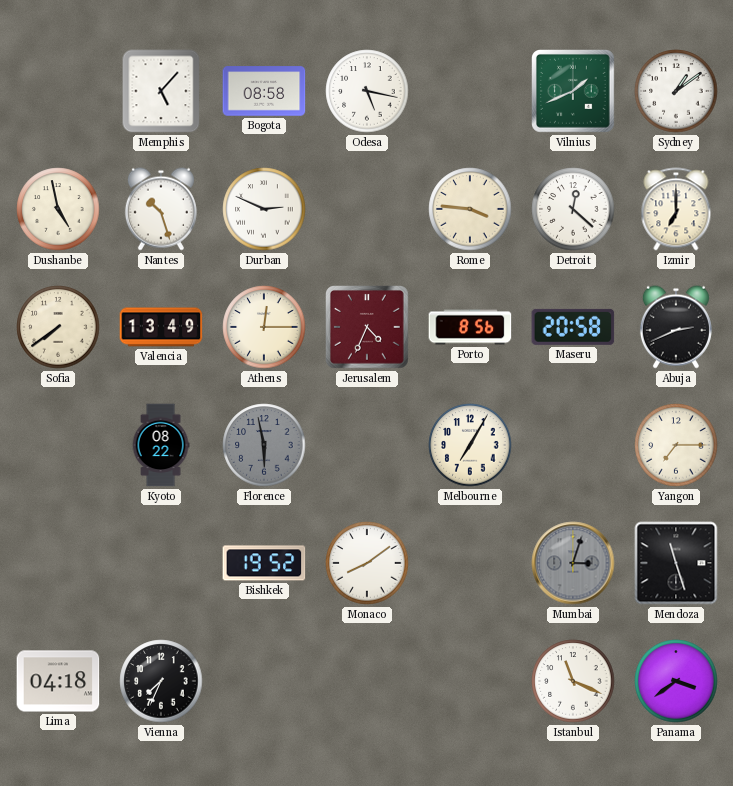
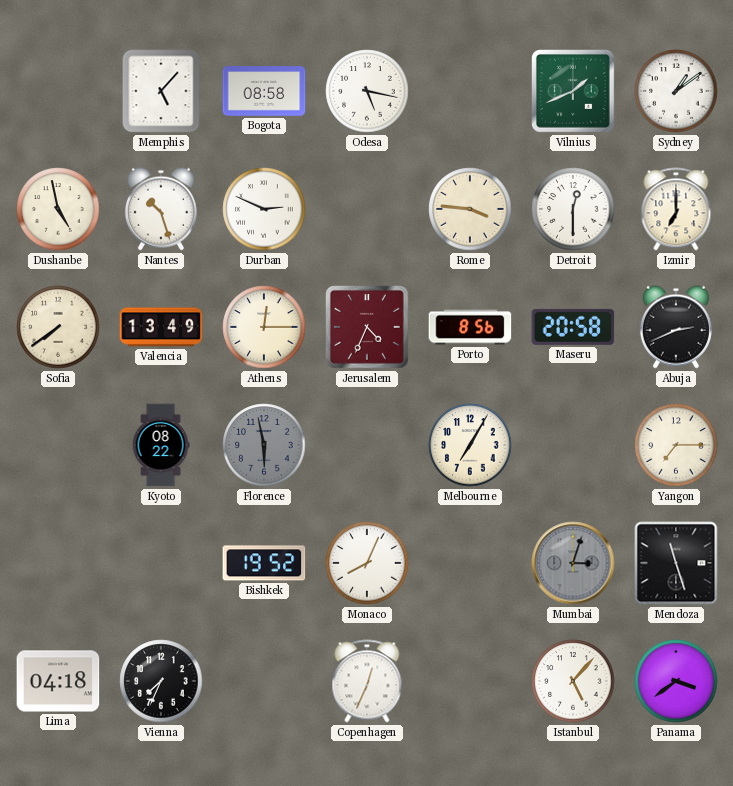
Detroit: 12:22 -> 12:30
Monaco: 8:09 -> 8:04
Copenhagen: none -> 12:34
Istanbul: 11:19 -> 5:07
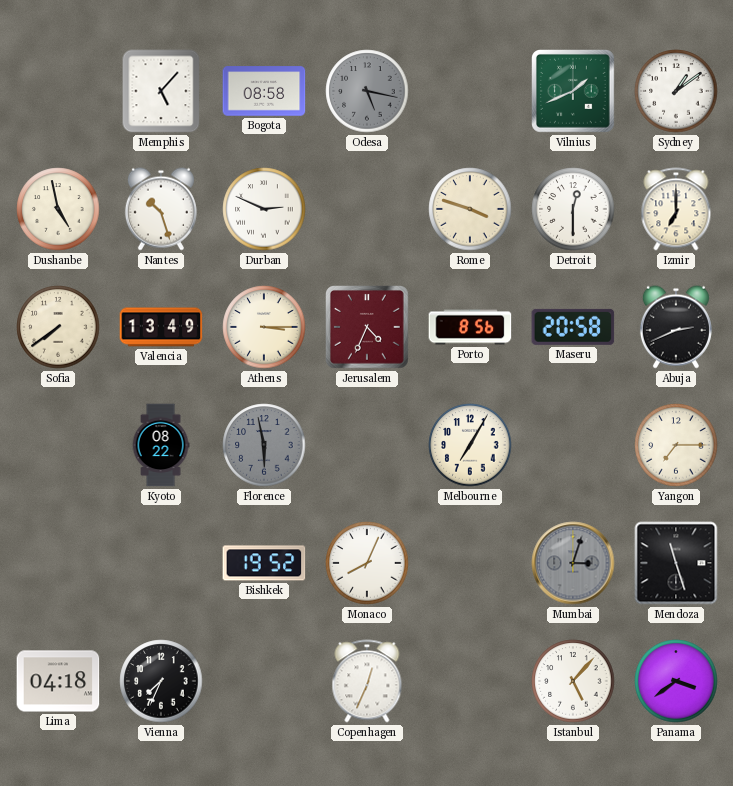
Odesa dial: white -> grey
Rome: 3:46 -> 3:48
Athens: 12:15 -> 3:15
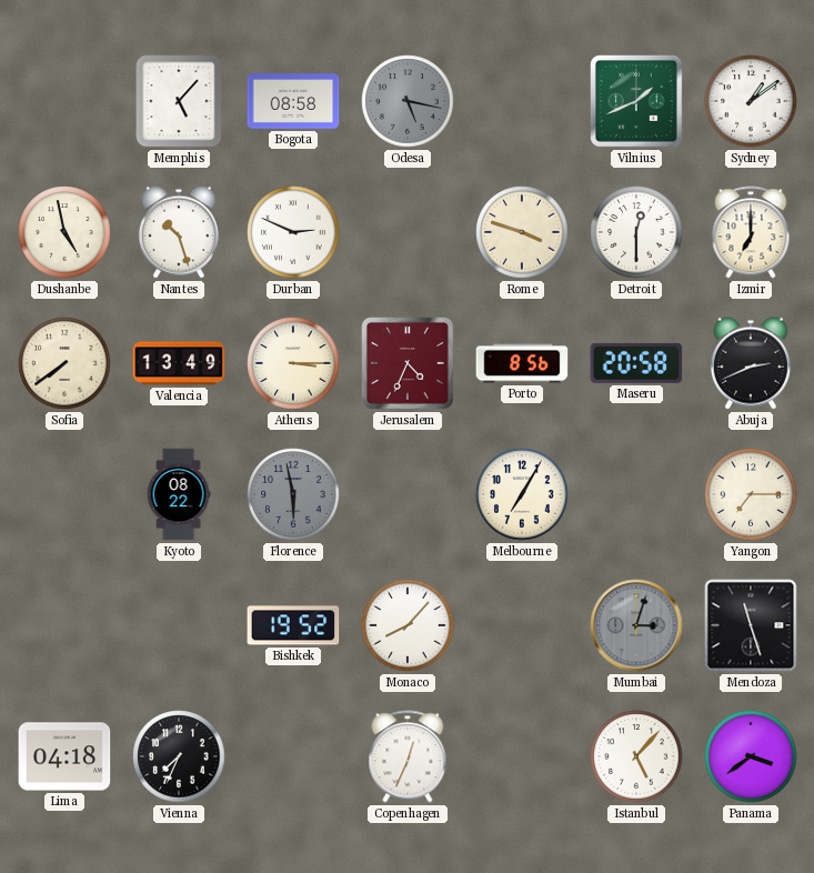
Monaco: 8:04 -> 8:07
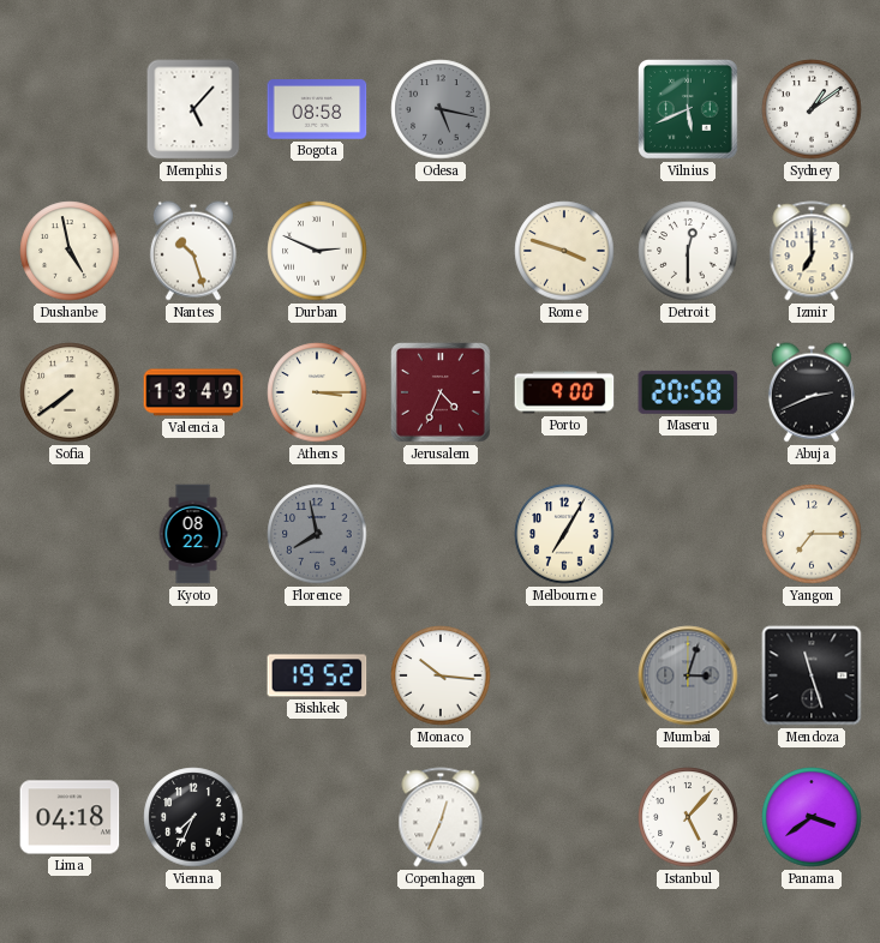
Vilnius: 1:41 -> 5:41
Porto: 8:56 -> 9:00
Florence: 5:58 -> 7:58
Monaco: 8:07 -> 10:16
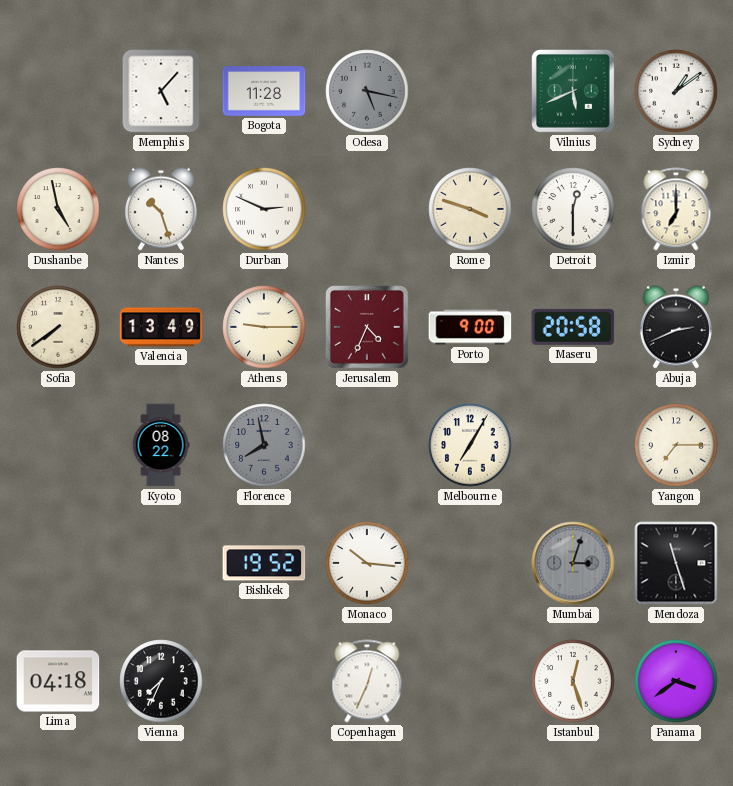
Bogota: 08:58 -> 11:28
Athens: 3:15 -> 9:15
Istanbul: 5:07 -> 12:27
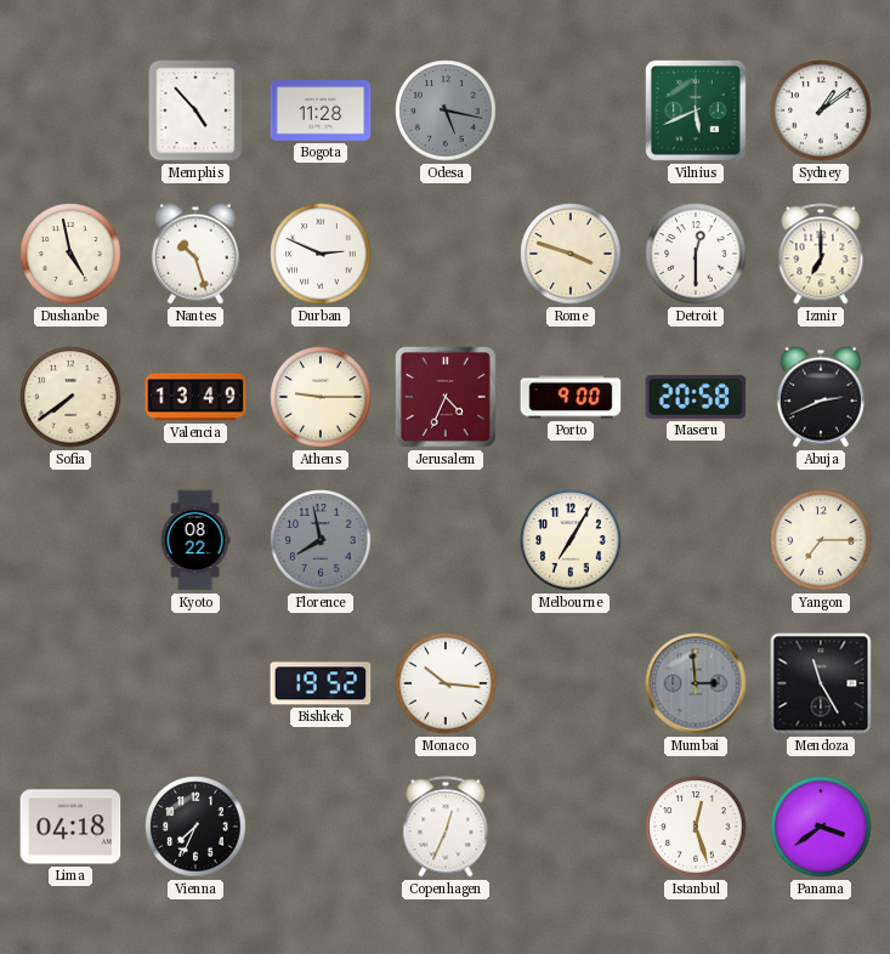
Memphis: 5:07 -> 4:53
Mumbai: 3:03 -> 2:59
Mendoza: 11:27 -> 11:25
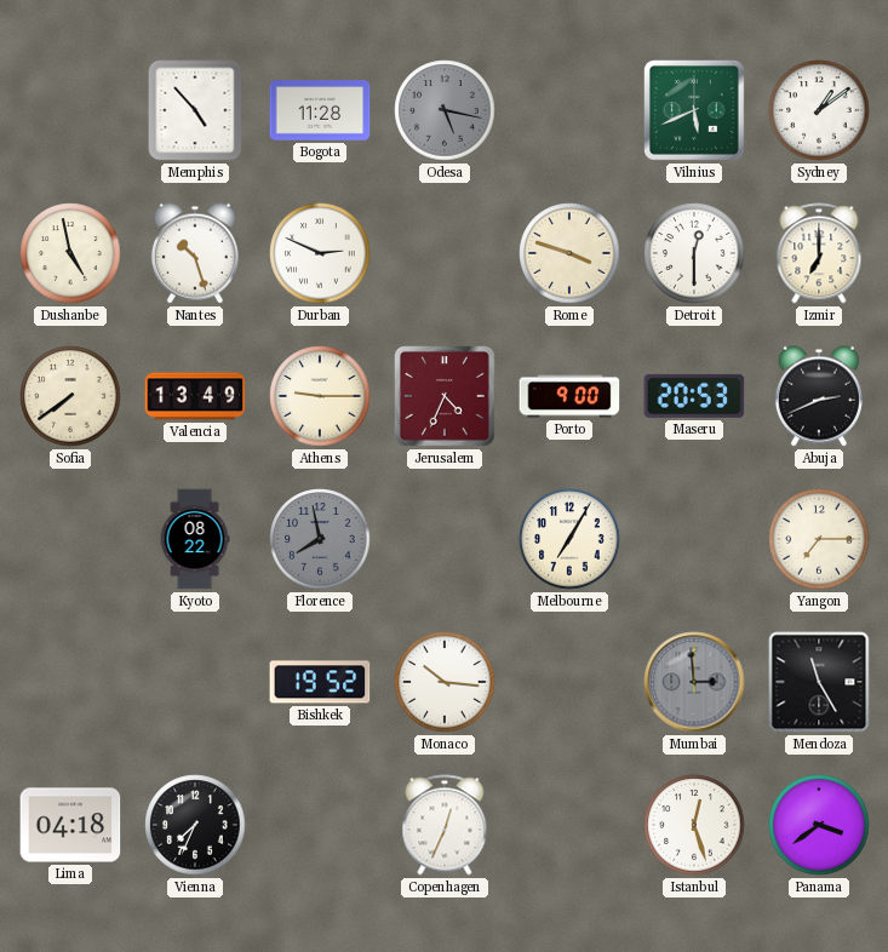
Maseru: 20:58 -> 20:53
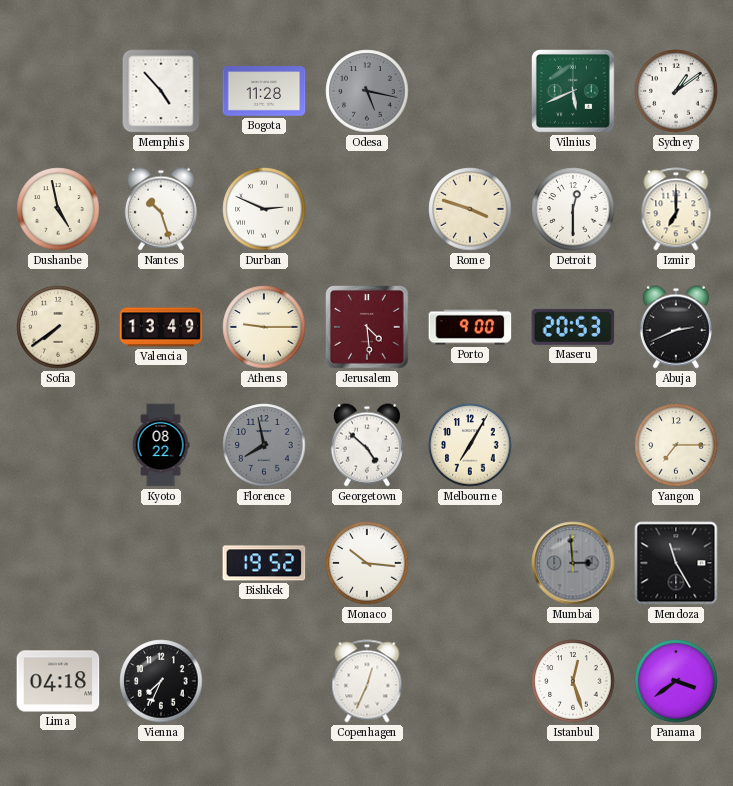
Jerusalem: 4:34 -> 4:29
Georgetown: none -> 4:52
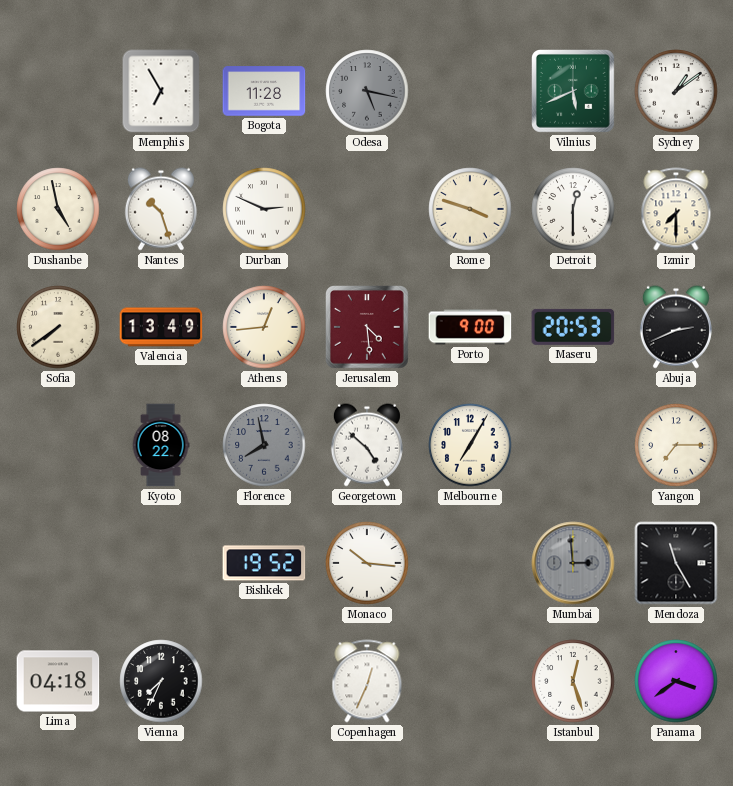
Memphis: 4:53 -> 6:55
Izmir: 7:00 -> 7:30
Athens: 9:15 -> 12:44
